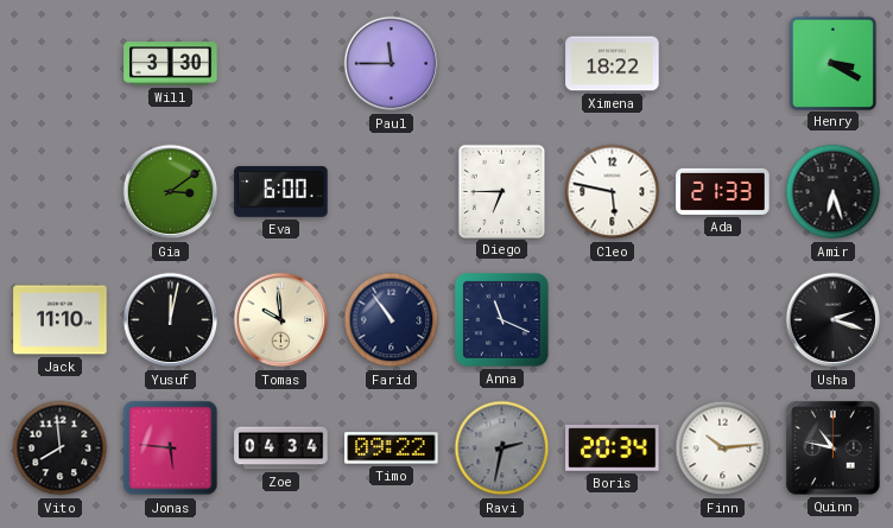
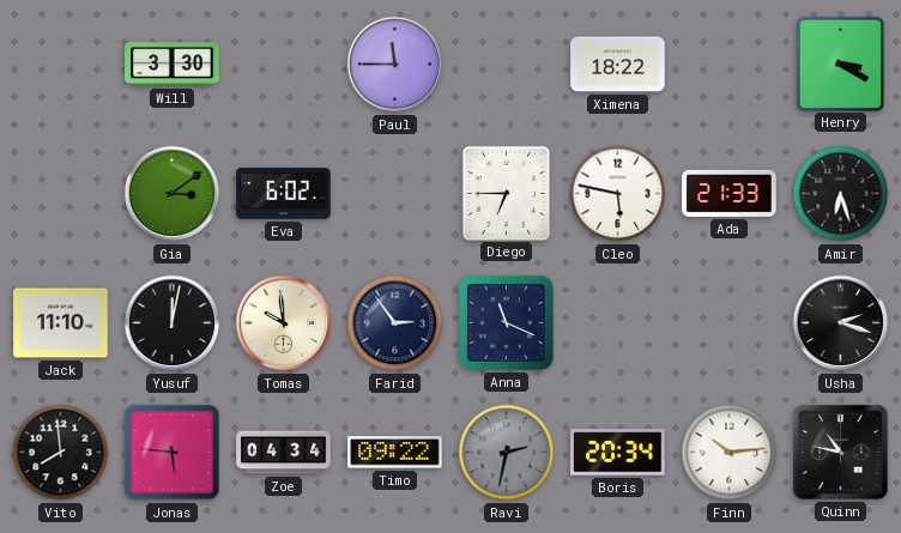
Eva: 6:00 -> 6:02
Farid: 10:54 -> 2:54
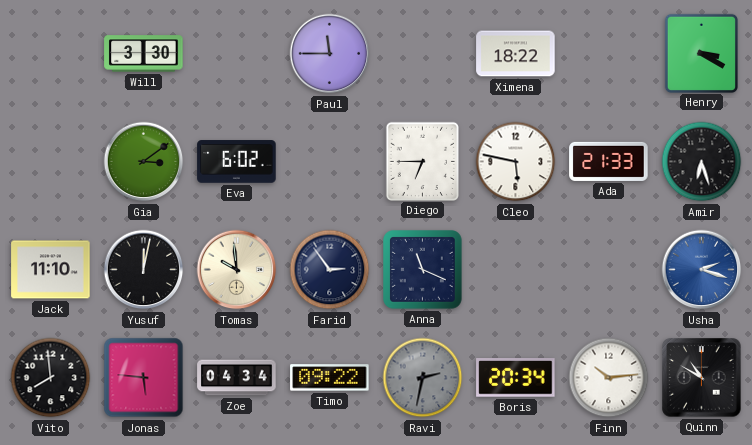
Usha dial: black -> blue
Quinn: 10:47 -> 10:50
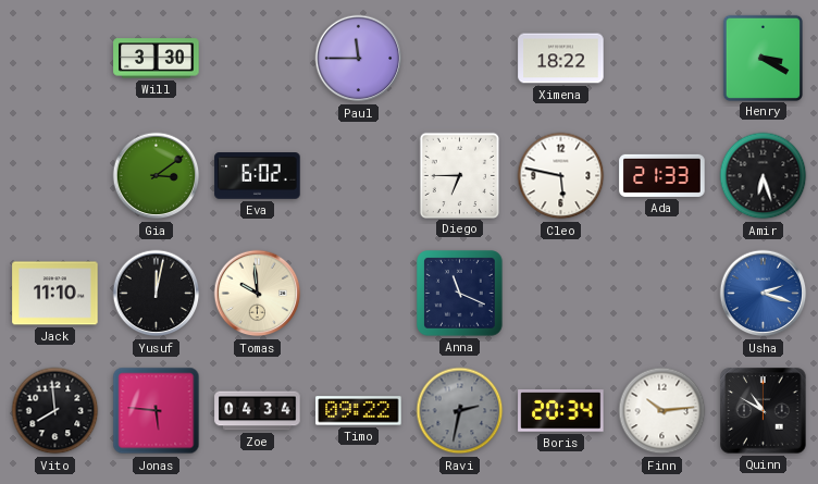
Farid: 2:54 -> none
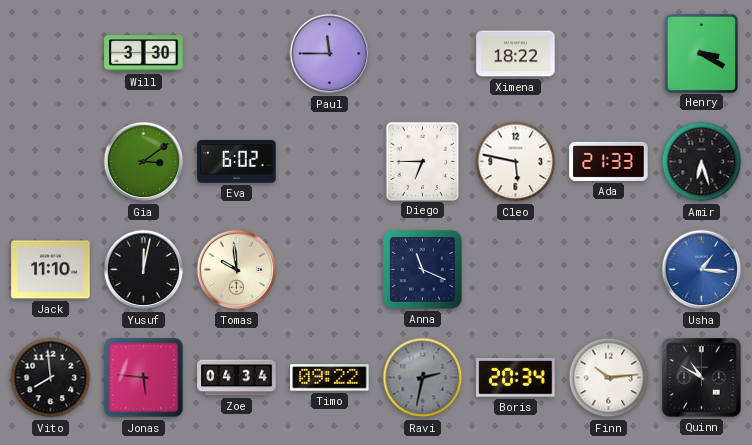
Usha: 2:18 -> 1:16
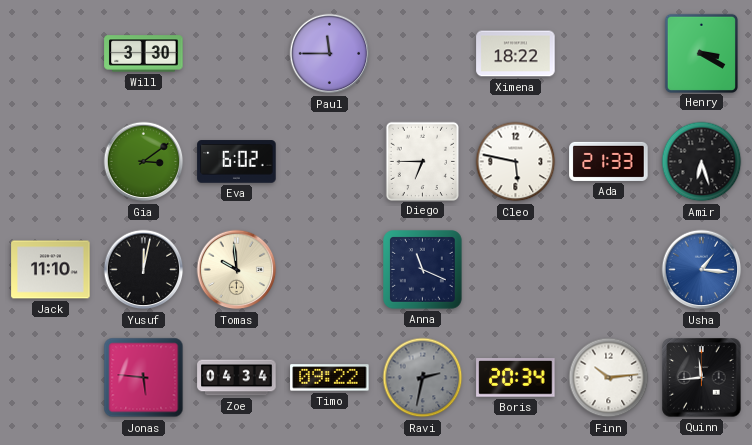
Vito: 7:59 -> none
Quinn: 10:50 -> 11:44
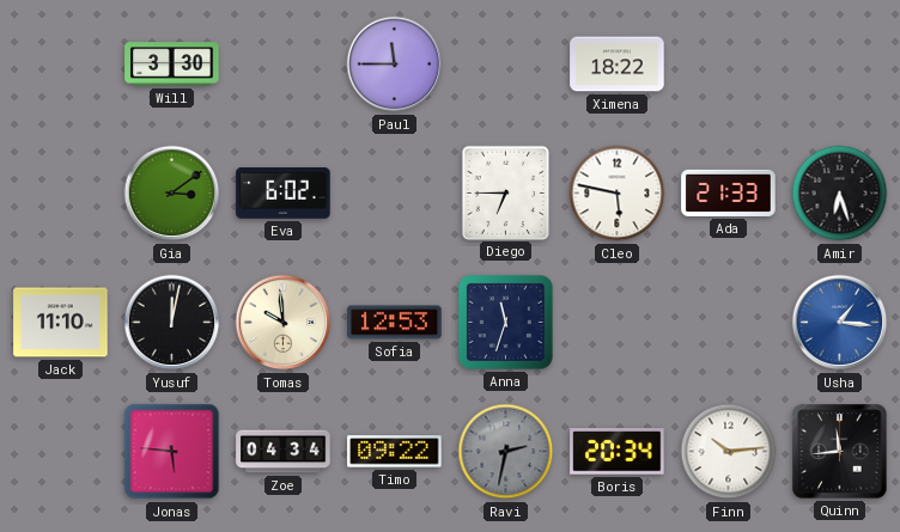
Henry: 3:20 -> none
Sofia: none -> 12:53
Anna: 11:19 -> 11:33
